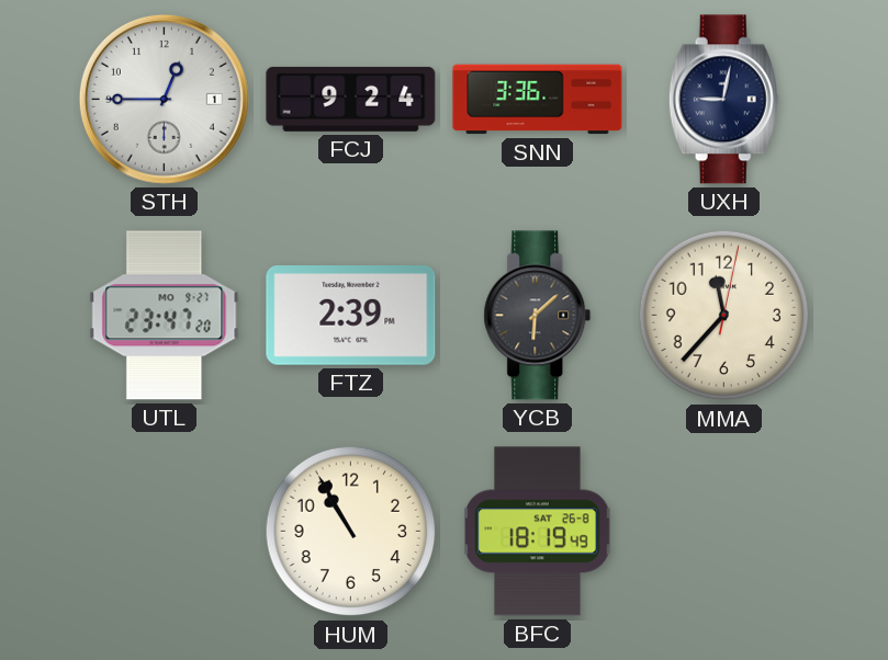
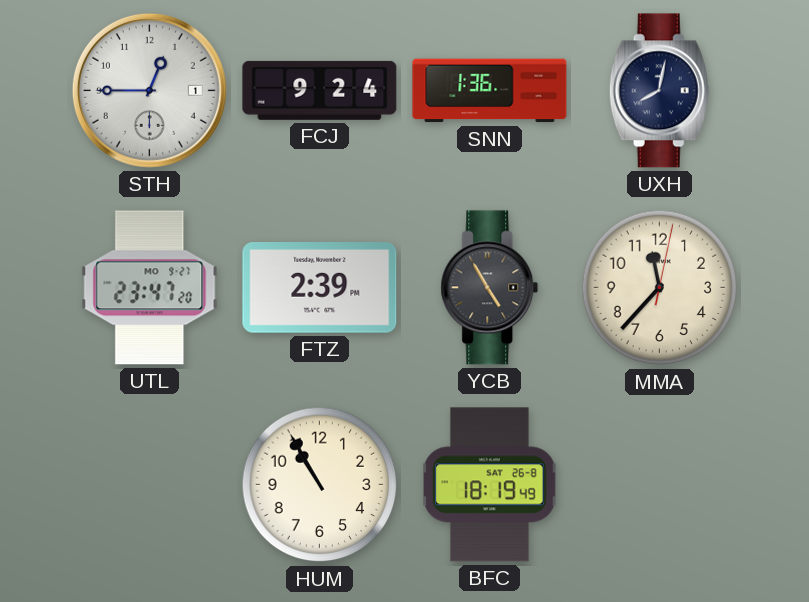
SNN: 3:36 -> 1:36
UXH: 9:02 -> 8:02
YCB: 6:08 -> 4:55
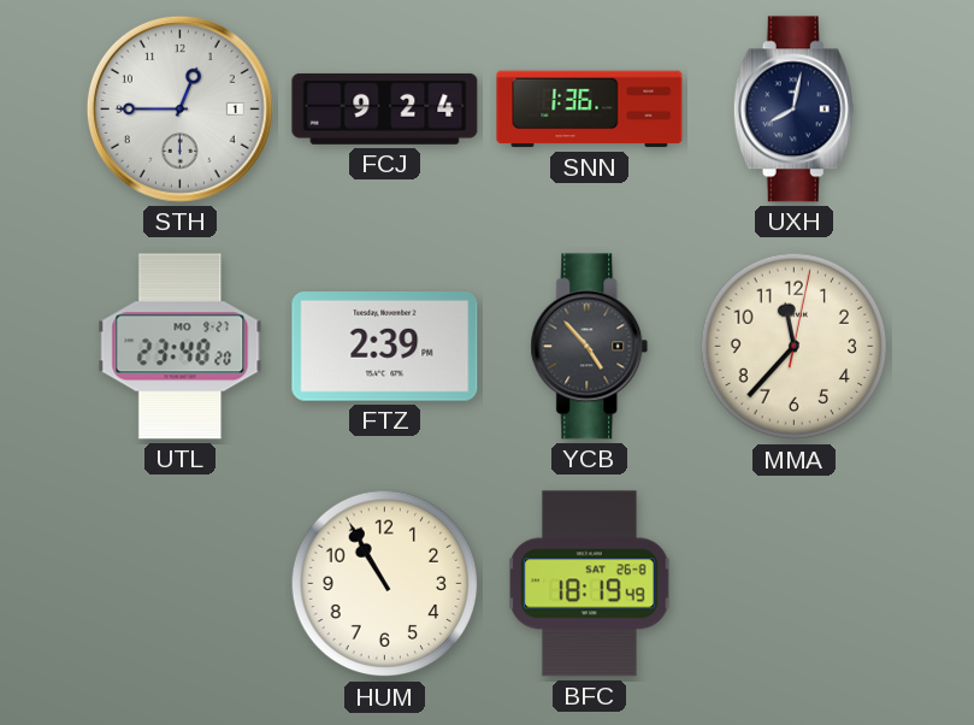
UTL: 23:47 -> 23:48
YCB: 4:55 -> 4:53
